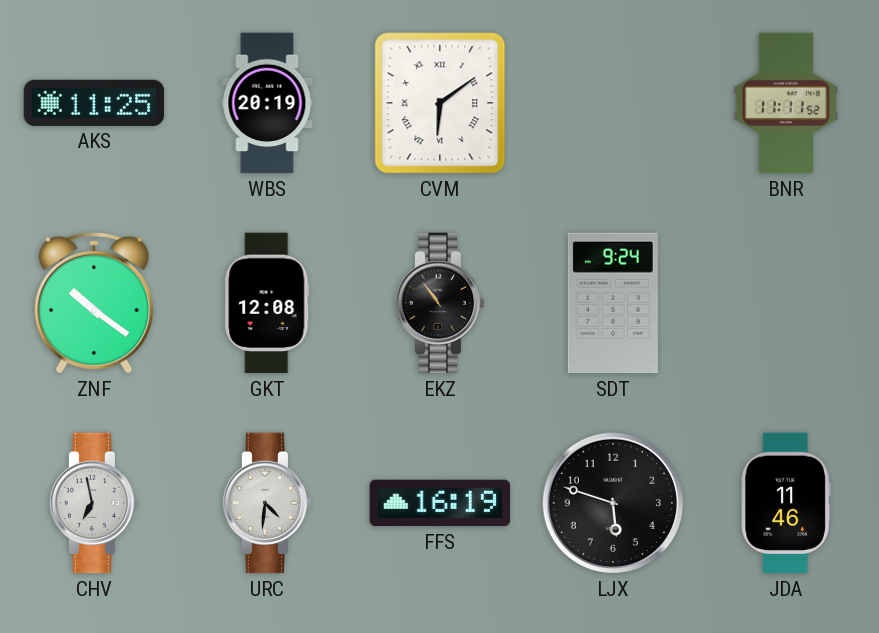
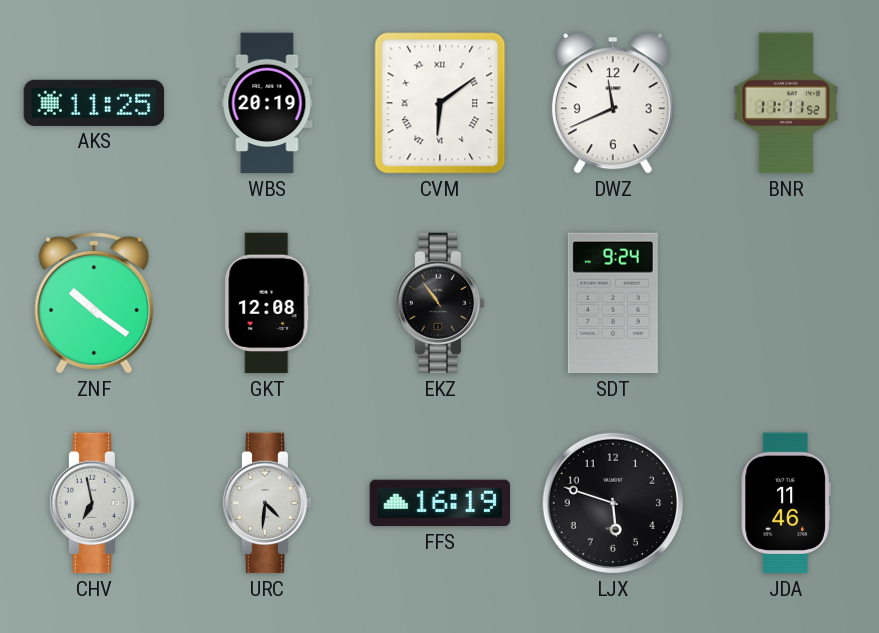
DWZ: none -> 11:41
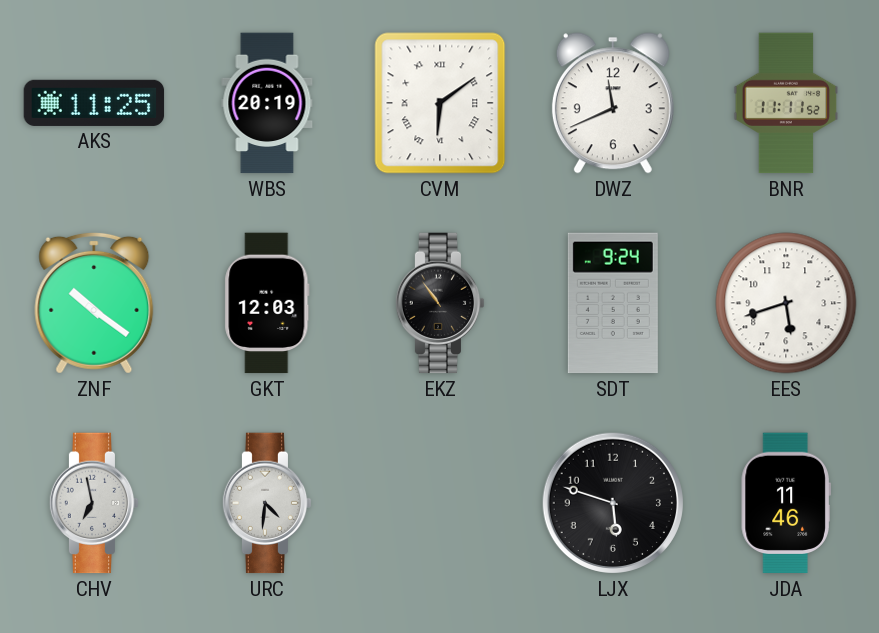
GKT: 12:08 -> 12:03
EES: none -> 5:42
FFS: 16:19 -> none
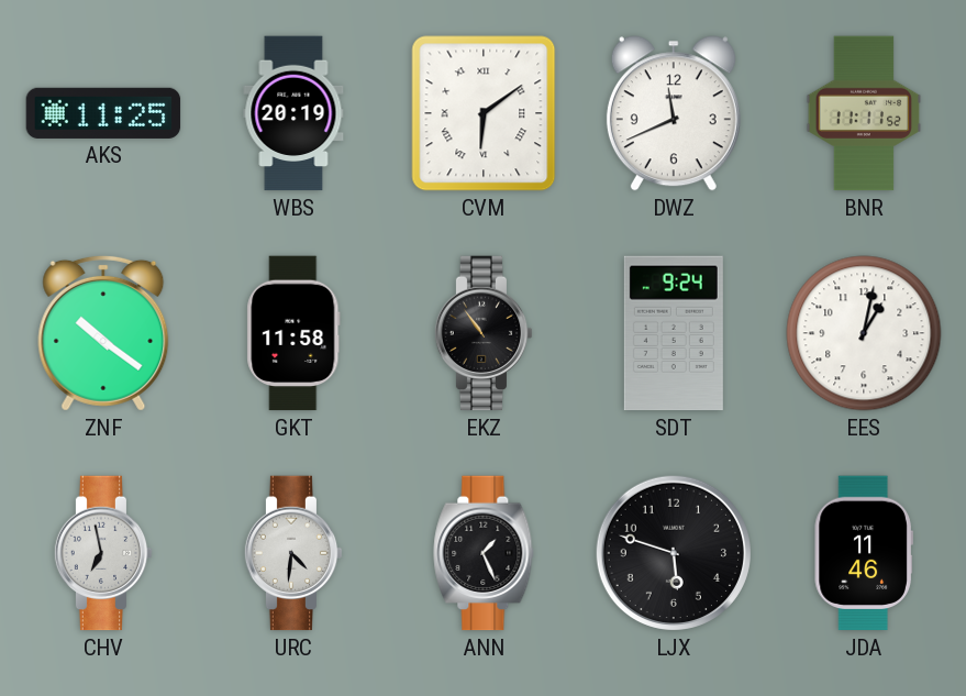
GKT: 12:03 -> 11:58
EES: 5:42 -> 1:02
ANN: none -> 1:26
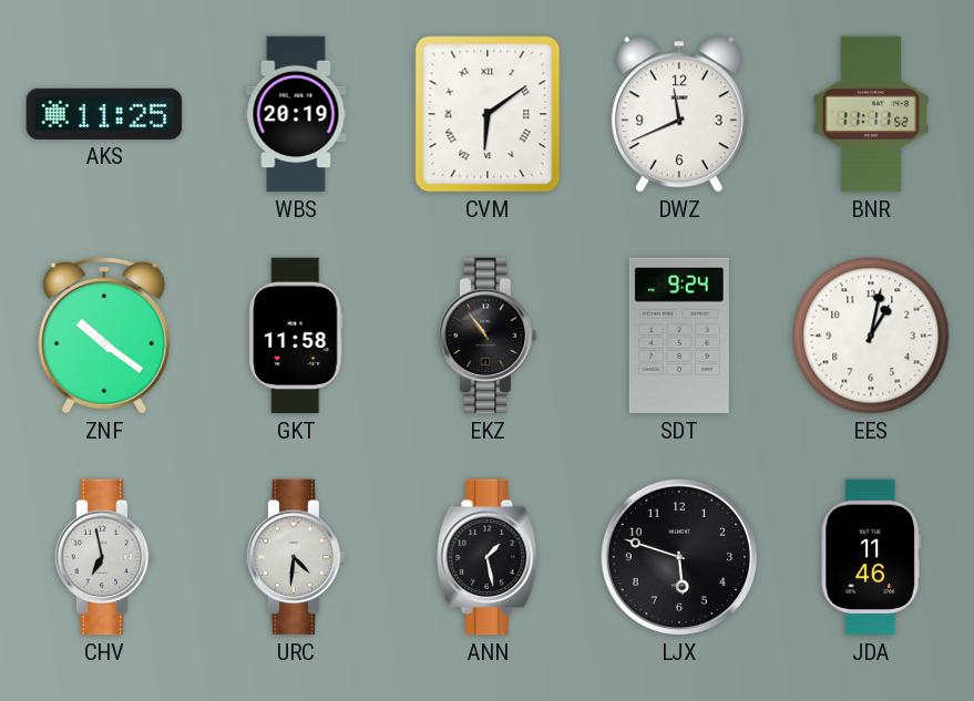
ANN: 1:26 -> 1:28
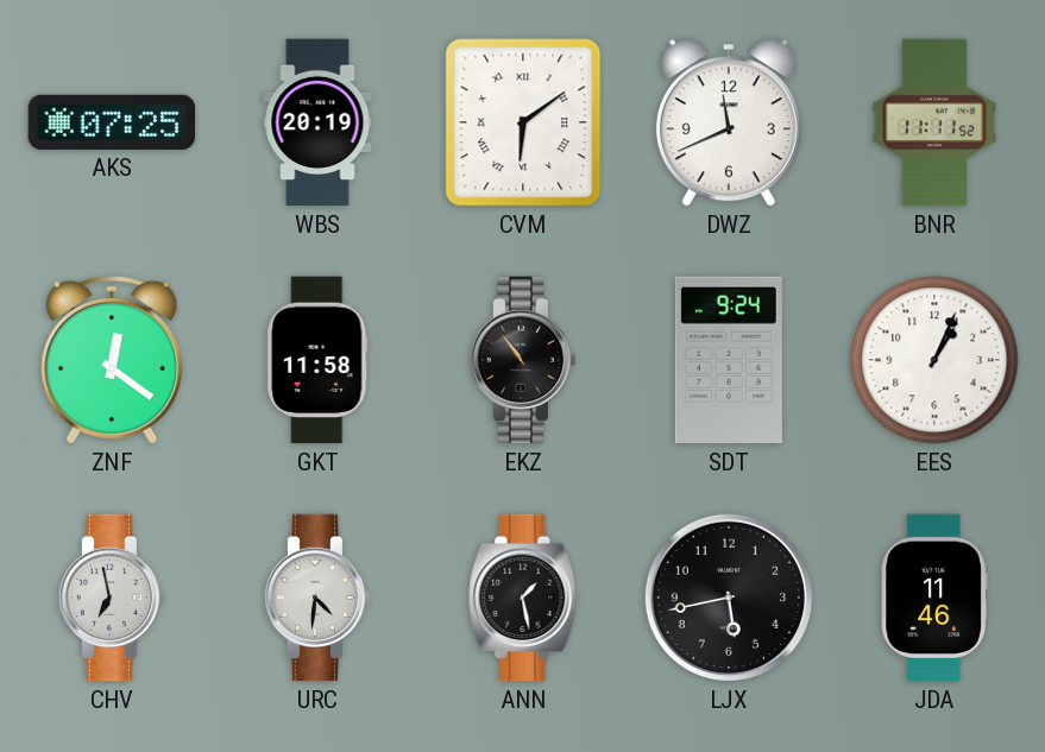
AKS: 11:25 -> 07:25
ZNF: 10:21 -> 12:21
EES: 1:02 -> 1:04
LJX: 5:48 -> 5:43
